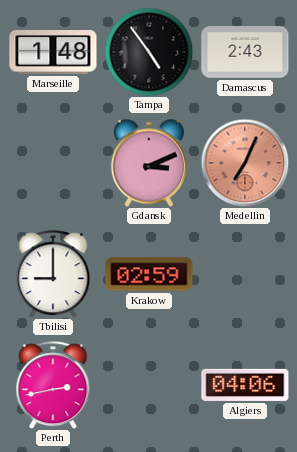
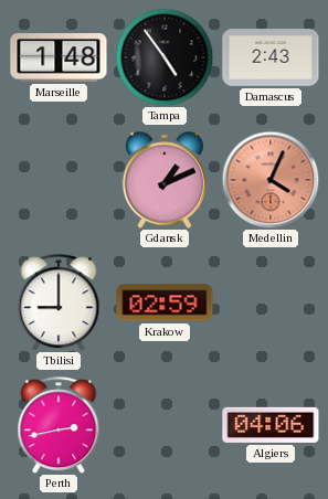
Gdansk: 3:11 -> 1:11
Medellin: 7:04 -> 4:04
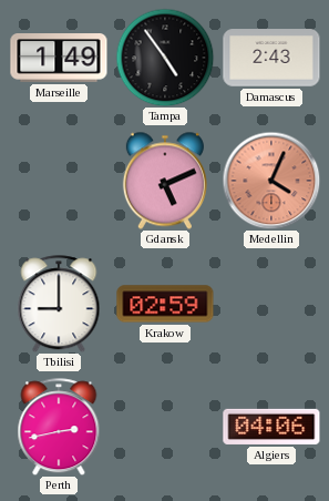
Marseille: 1:48 -> 1:49
Gdansk: 1:11 -> 5:11
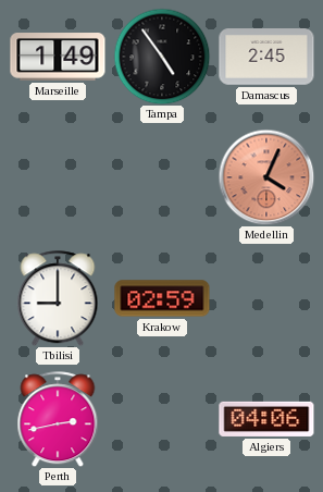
Damascus: 2:43 -> 2:45
Gdansk: 5:11 -> none
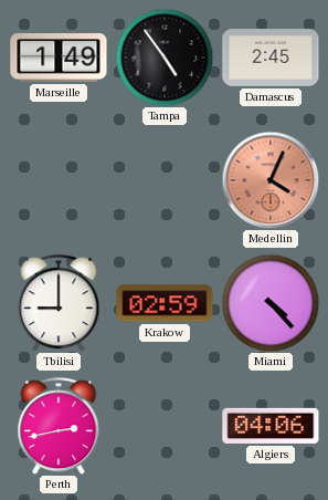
Miami: none -> 4:23
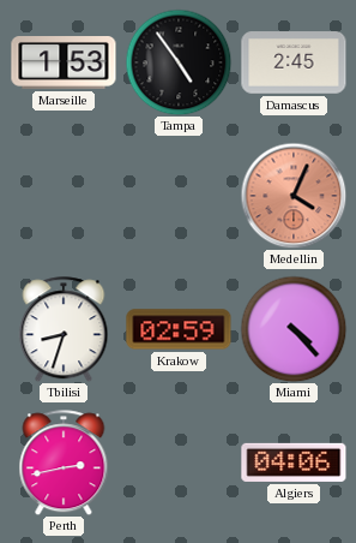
Marseille: 1:49 -> 1:53
Tbilisi: 9:00 -> 8:33
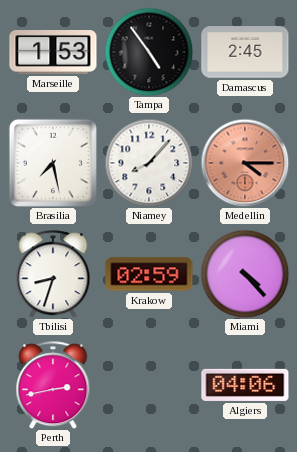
Brasilia: none -> 7:28
Niamey: none -> 8:07
Medellin: 4:04 -> 4:15
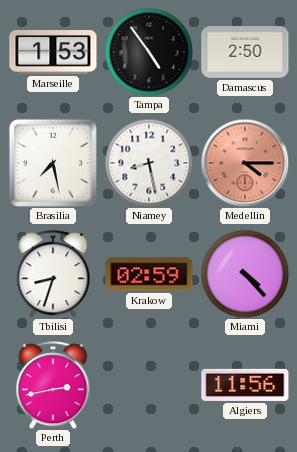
Damascus: 2:45 -> 2:50
Niamey: 8:07 -> 8:28
Algiers: 04:06 -> 11:56
